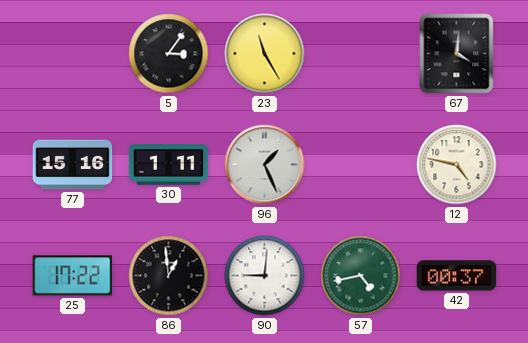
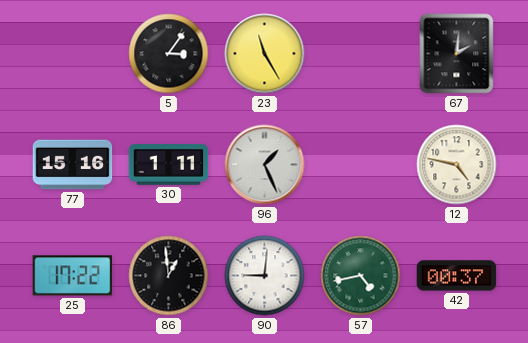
67: 4:01 -> 2:01
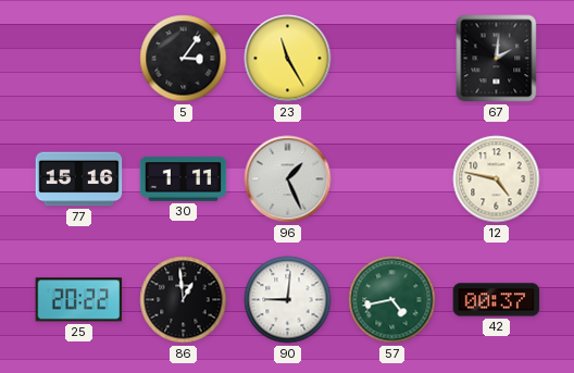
25: 17:22 -> 20:22
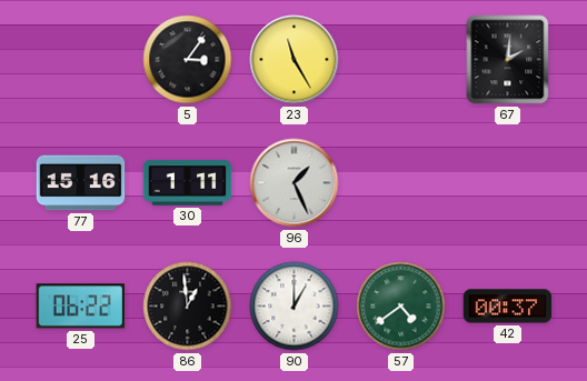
12: 4:47 -> none
25: 20:22 -> 06:22
90: 9:01 -> 1:00
57: 4:43 -> 4:39
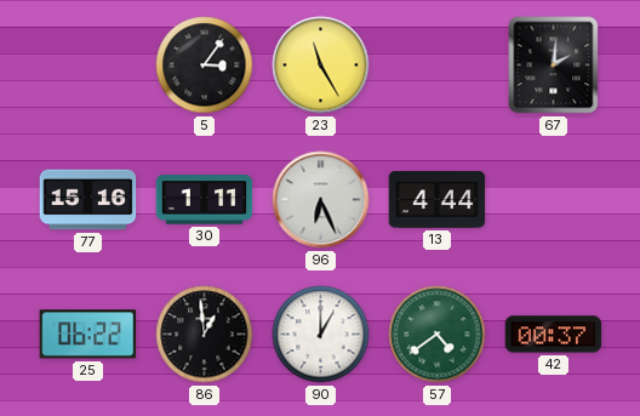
96: 1:26 -> 6:26
13: none -> 4:44
